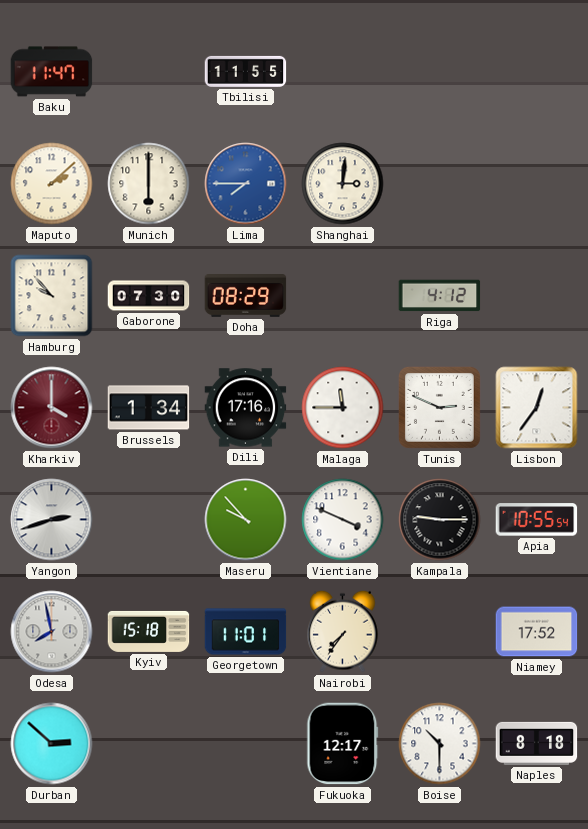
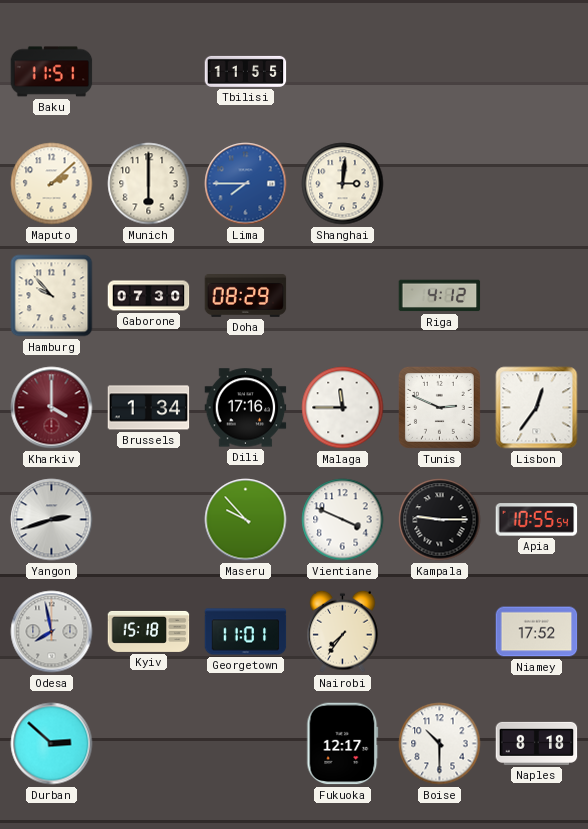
Baku: 11:47 -> 11:51
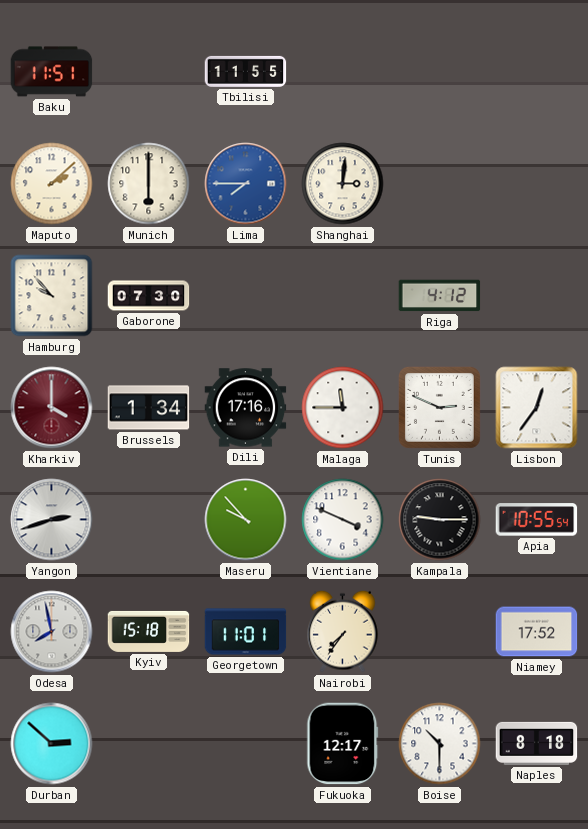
Doha: 08:29 -> none
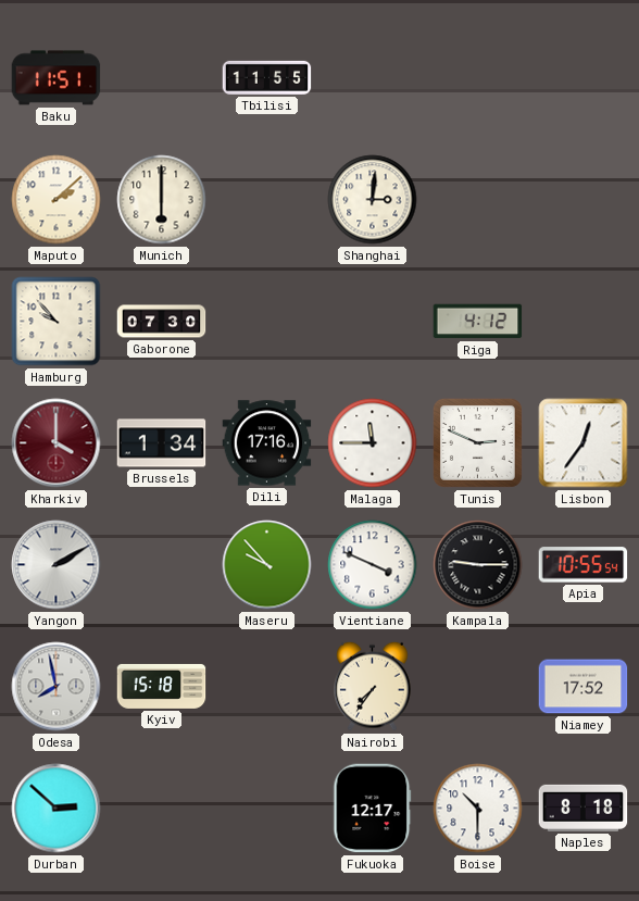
Lima: 7:45 -> none
Yangon: 2:42 -> 2:10
Georgetown: 11:01 -> none
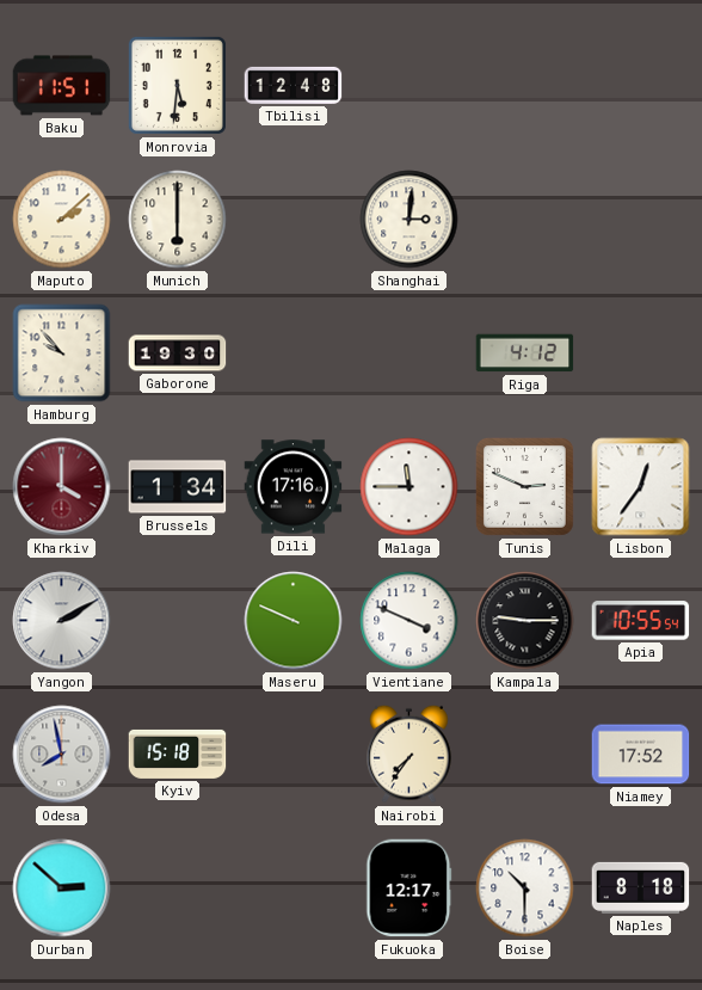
Monrovia: none -> 5:31
Tbilisi: 11:55 -> 12:48
Gaborone: 07:30 -> 19:30
Maseru: 9:53 -> 9:49
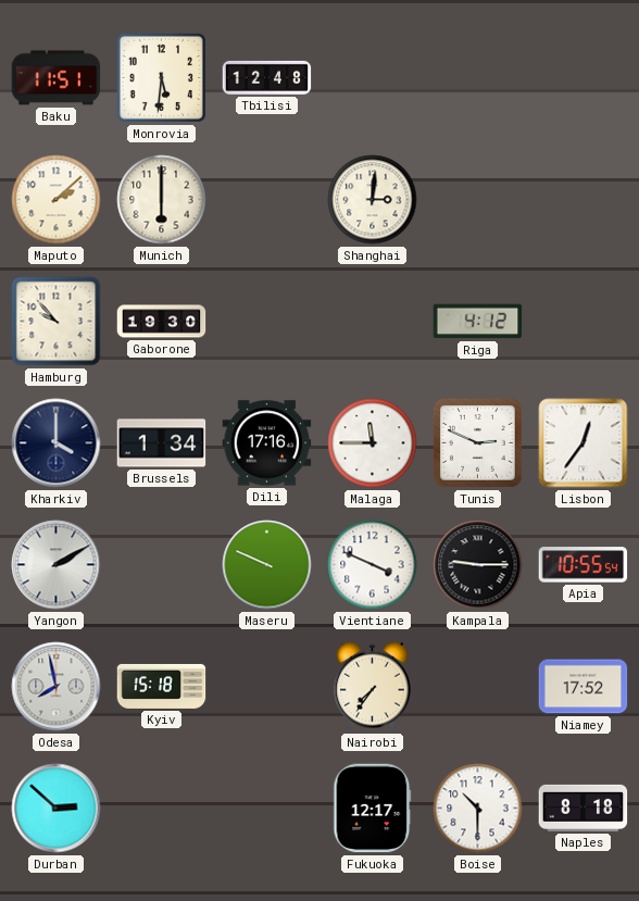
Kharkiv dial: burgundy -> navy
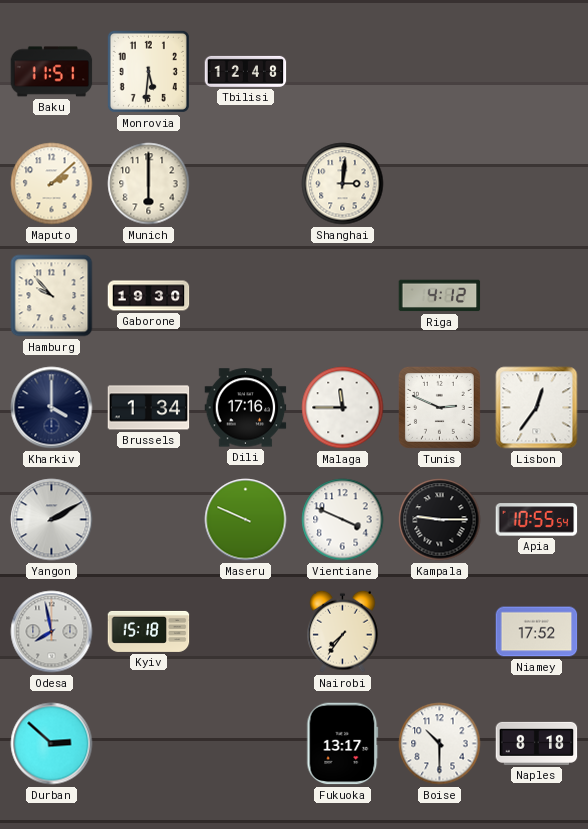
Fukuoka: 12:17 -> 13:17
